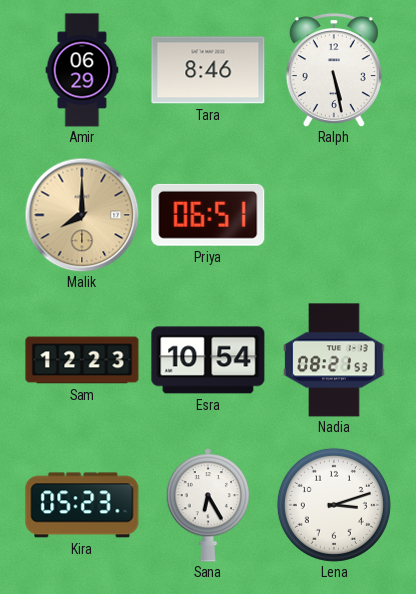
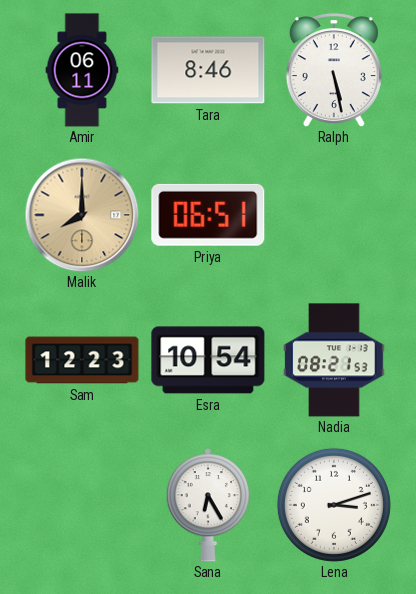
Amir: 06:29 -> 06:11
Kira: 05:23 -> none
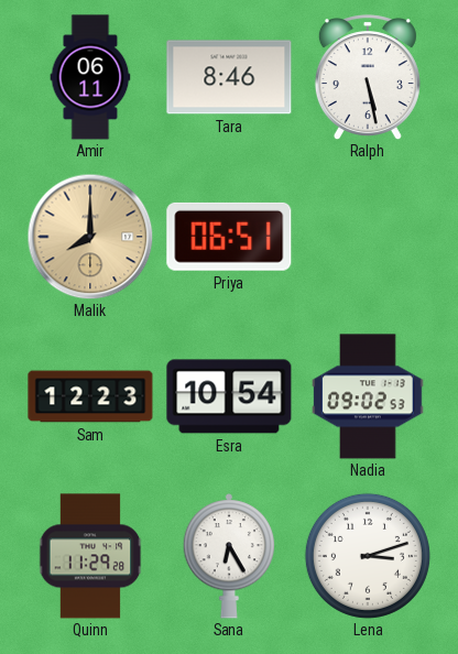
Nadia: 08:21 -> 09:02
Quinn: none -> 11:29
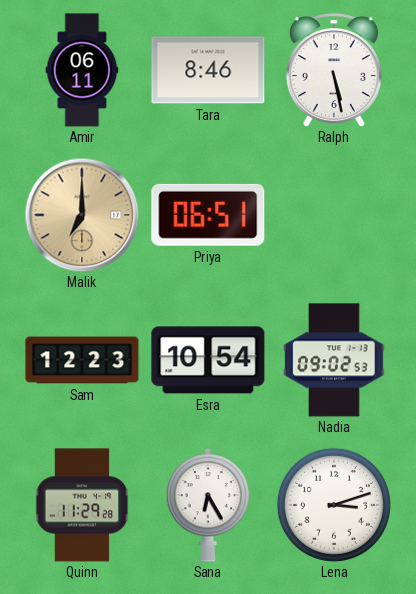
Malik: 8:00 -> 7:00
